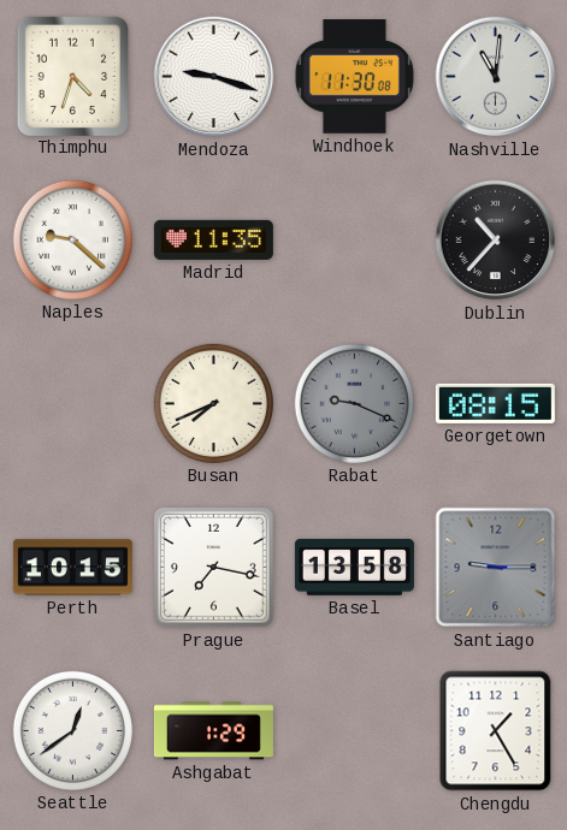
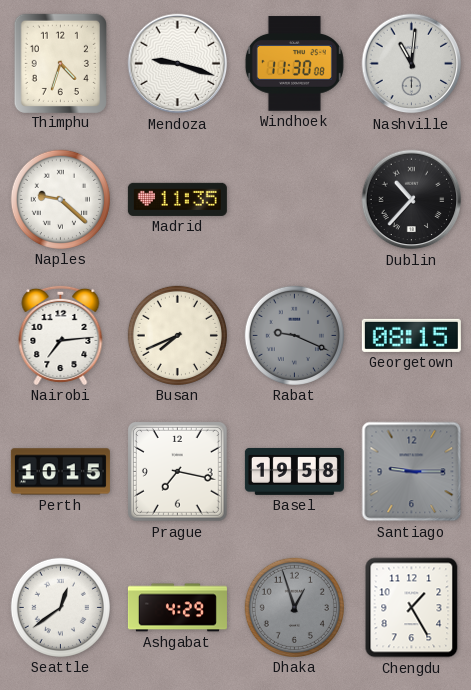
Nairobi: none -> 7:14
Basel: 13:58 -> 19:58
Ashgabat: 1:29 -> 4:29
Dhaka: none -> 12:57
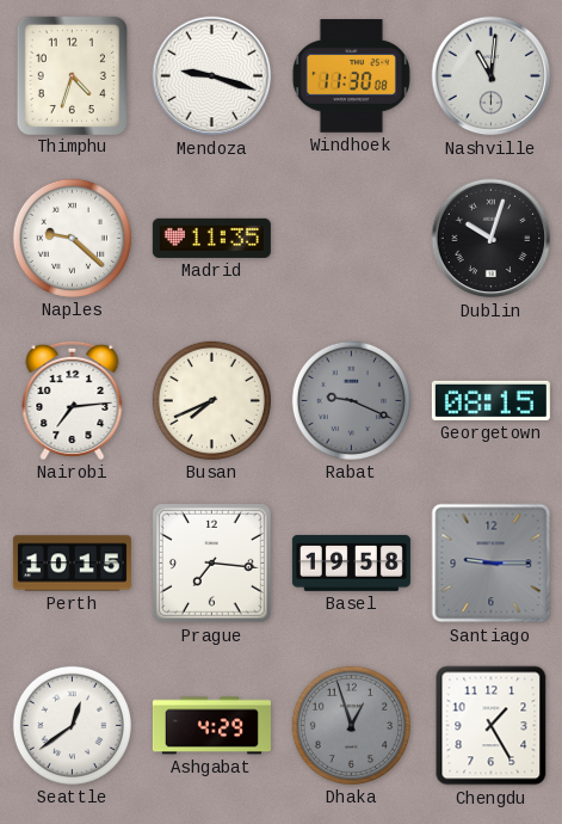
Dublin: 10:37 -> 10:03
Prague: 7:17 -> 7:16
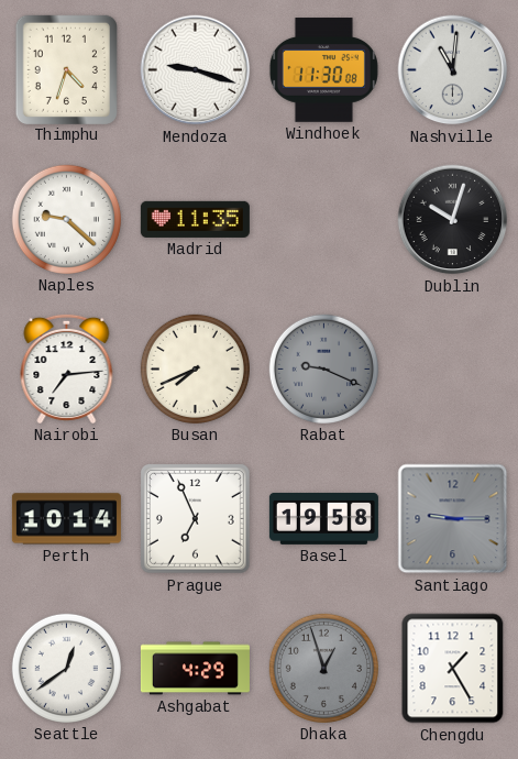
Georgetown: 08:15 -> none
Perth: 10:15 -> 10:14
Prague: 7:16 -> 6:56
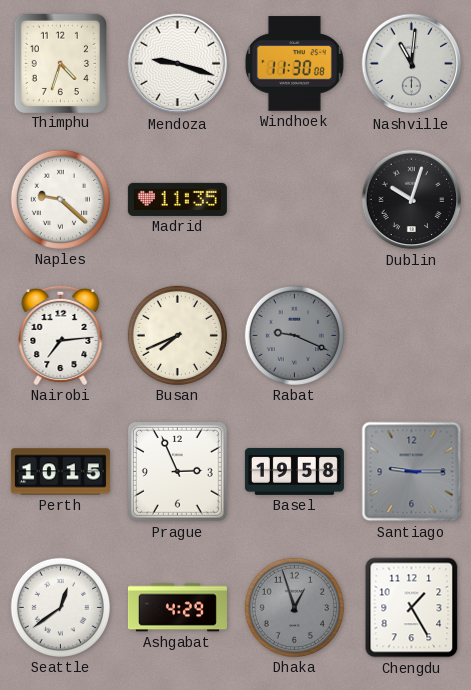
Perth: 10:14 -> 10:15
Prague: 6:56 -> 2:56
